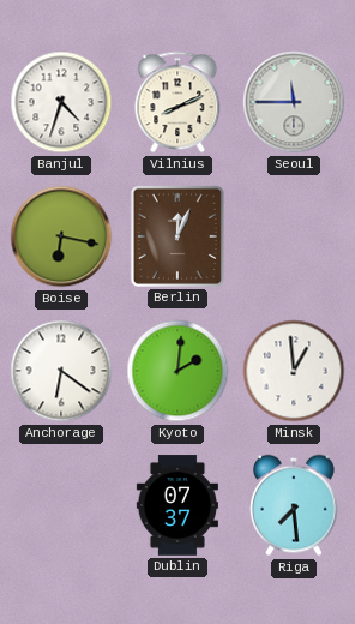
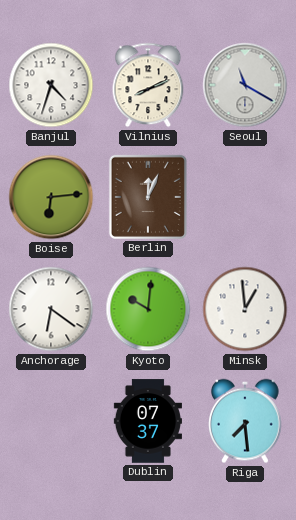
Seoul: 11:45 -> 11:20
Boise: 6:17 -> 6:14
Kyoto: 2:01 -> 10:01
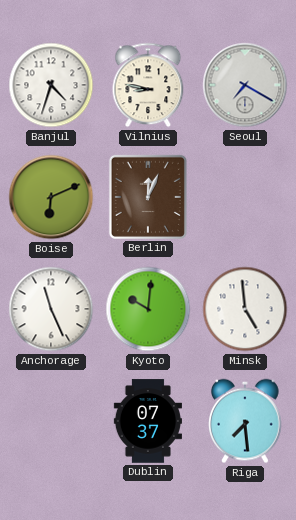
Vilnius: 8:11 -> 8:47
Seoul: 11:20 -> 7:20
Boise: 6:14 -> 6:11
Anchorage: 6:21 -> 11:26
Minsk: 12:59 -> 4:59
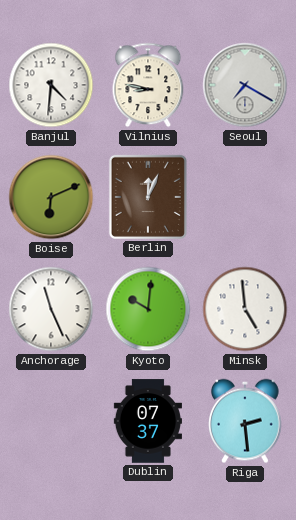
Banjul: 4:33 -> 4:31
Riga: 7:29 -> 2:29
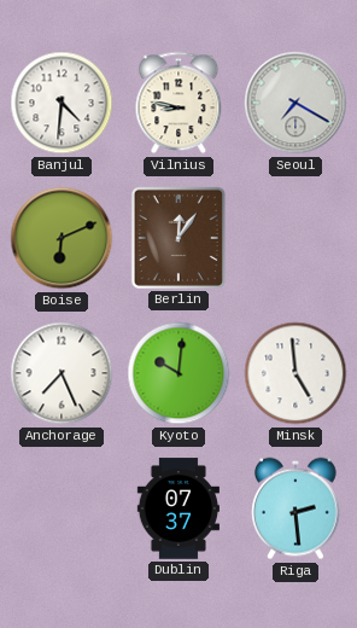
Berlin: 12:04 -> 12:06
Anchorage: 11:26 -> 7:26
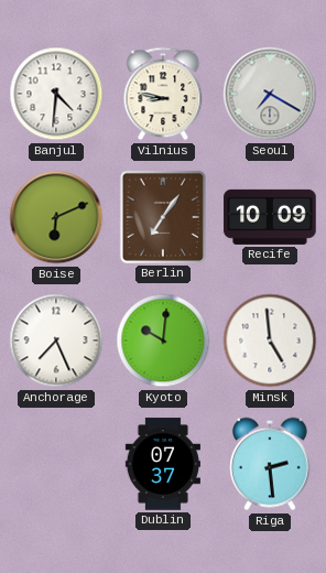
Berlin: 12:06 -> 7:06
Recife: none -> 10:09
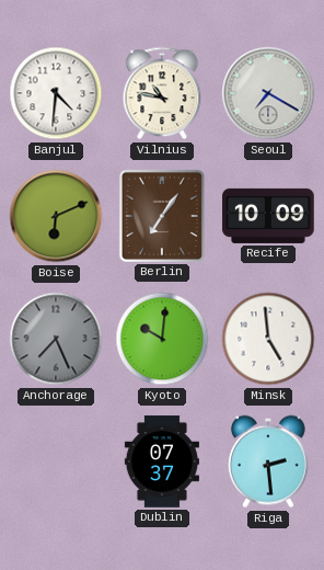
Vilnius: 8:47 -> 10:47
Anchorage dial: white -> grey
